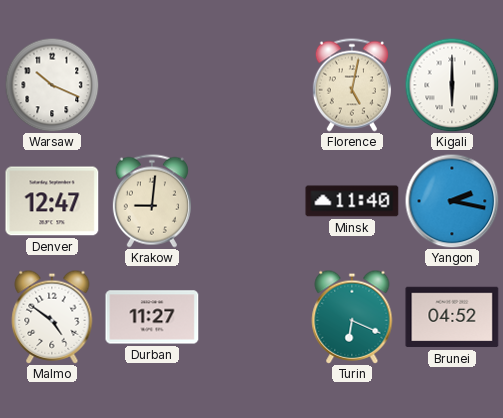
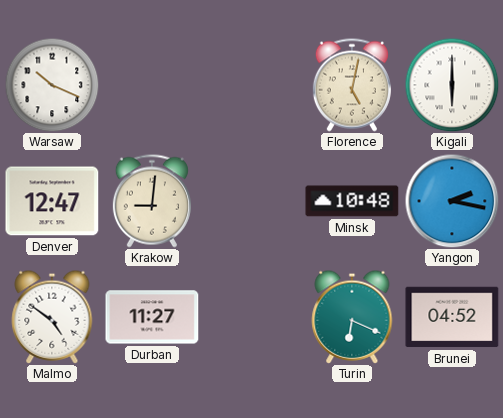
Minsk: 11:40 -> 10:48
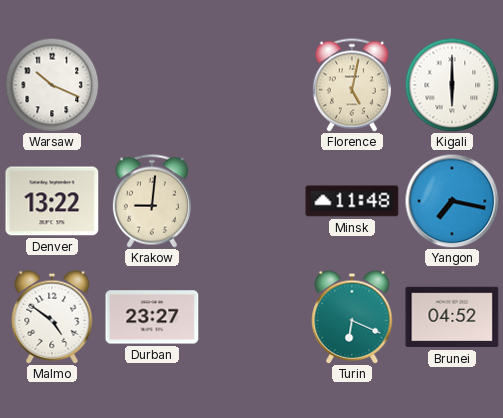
Denver: 12:47 -> 13:22
Minsk: 10:48 -> 11:48
Yangon: 2:17 -> 7:17
Durban: 11:27 -> 23:27
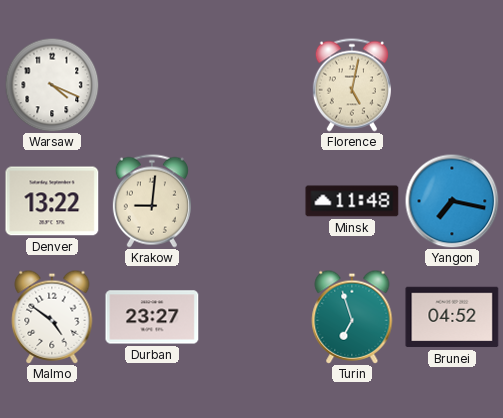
Warsaw: 10:19 -> 4:19
Kigali: 6:00 -> none
Turin: 6:19 -> 6:57
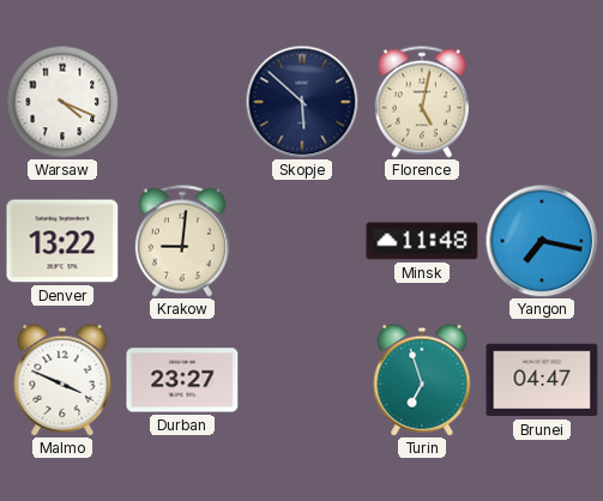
Skopje: none -> 5:52
Malmo: 4:51 -> 3:49
Brunei: 04:52 -> 04:47
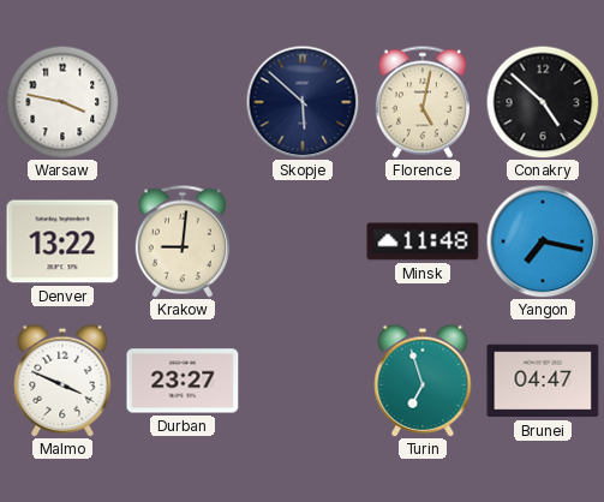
Warsaw: 4:19 -> 3:47
Conakry: none -> 4:52
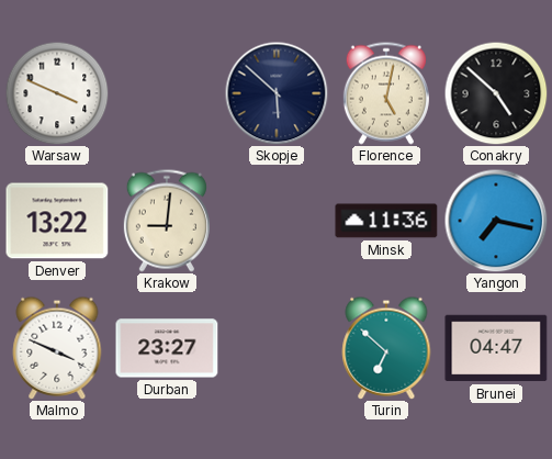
Warsaw: 3:47 -> 3:49
Minsk: 11:48 -> 11:36
Turin: 6:57 -> 6:52
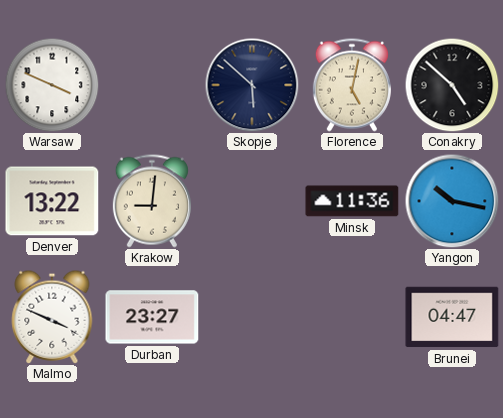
Yangon: 7:17 -> 10:17
Turin: 6:52 -> none
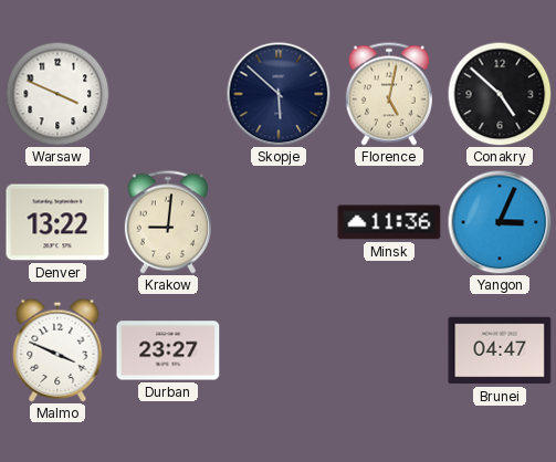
Yangon: 10:17 -> 3:04
